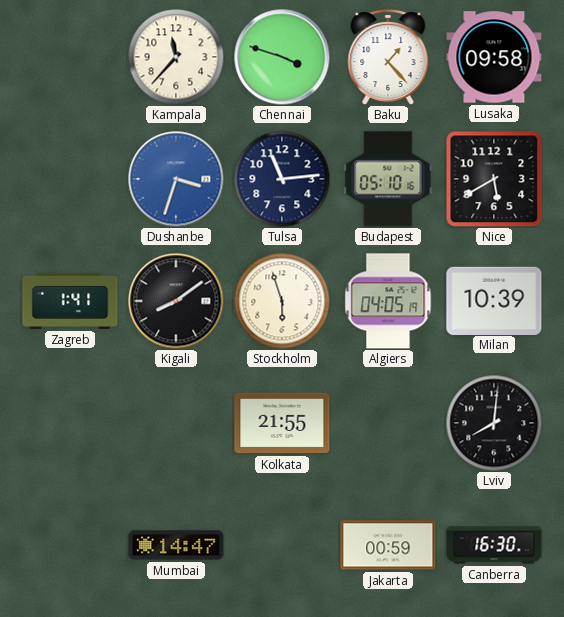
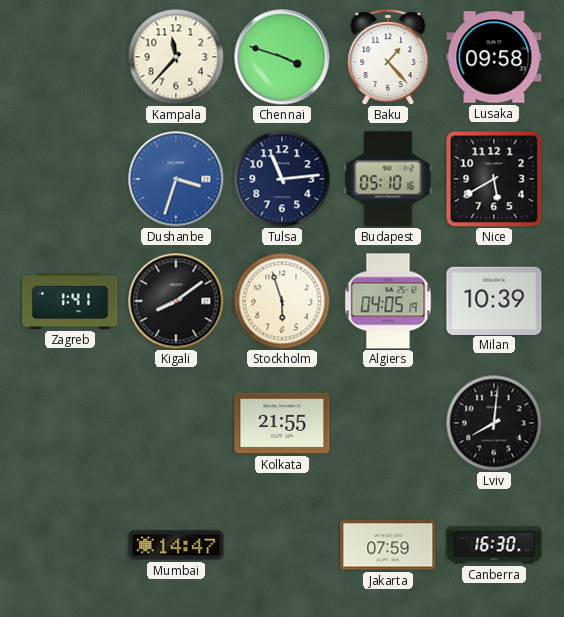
Jakarta: 00:59 -> 07:59
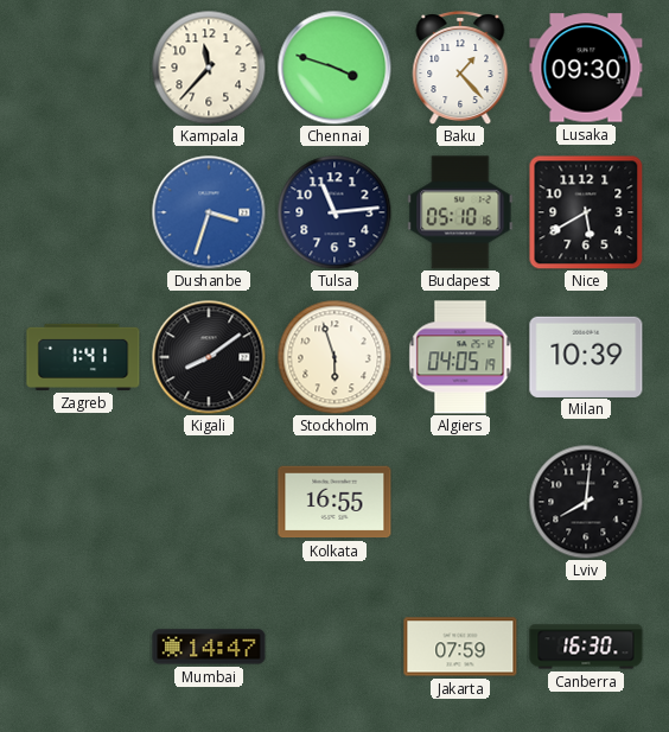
Lusaka: 09:58 -> 09:30
Kolkata: 21:55 -> 16:55
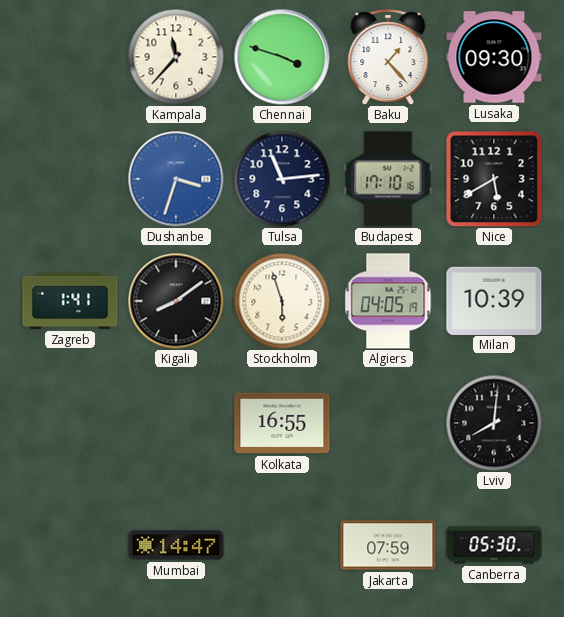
Budapest: 05:10 -> 17:10
Canberra: 16:30 -> 05:30
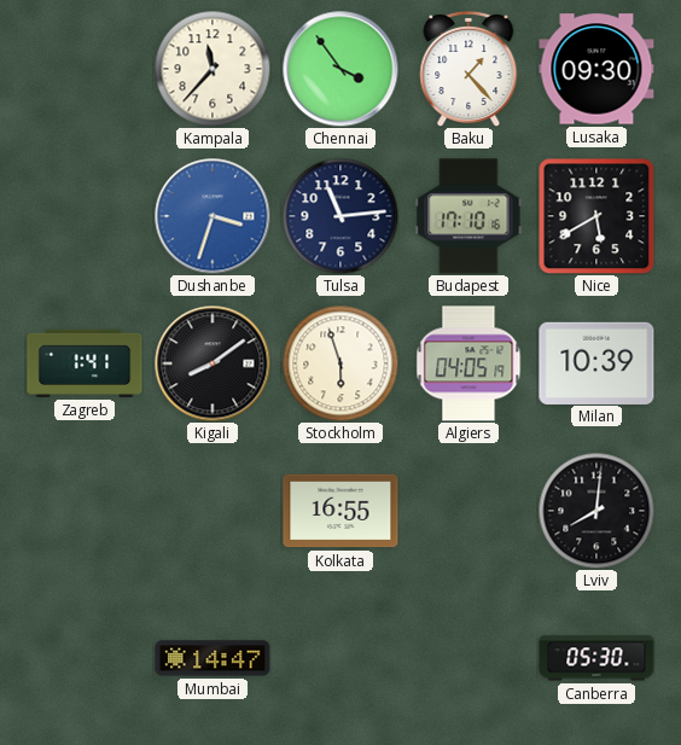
Chennai: 3:48 -> 3:54
Jakarta: 07:59 -> none
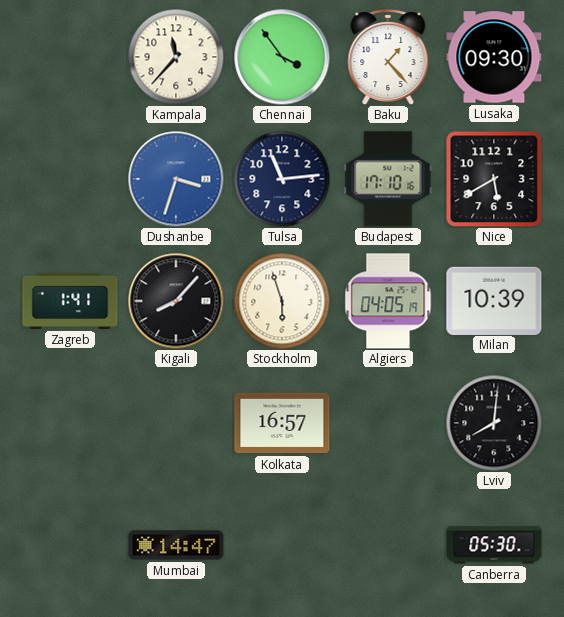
Kigali: 8:09 -> 8:07
Kolkata: 16:55 -> 16:57
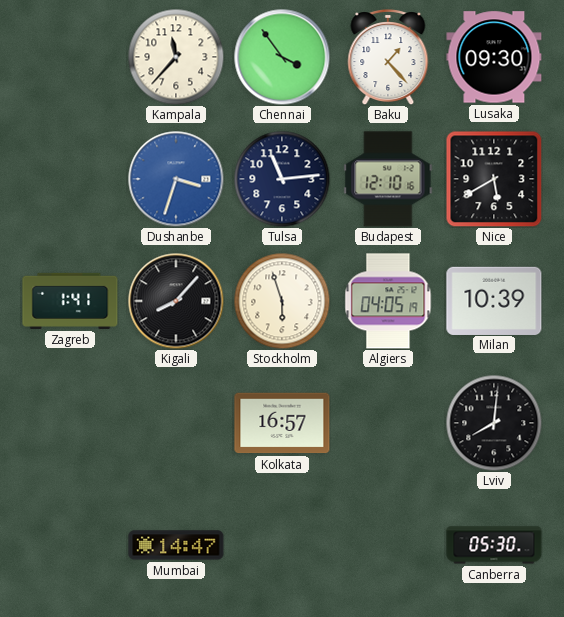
Budapest: 17:10 -> 12:10
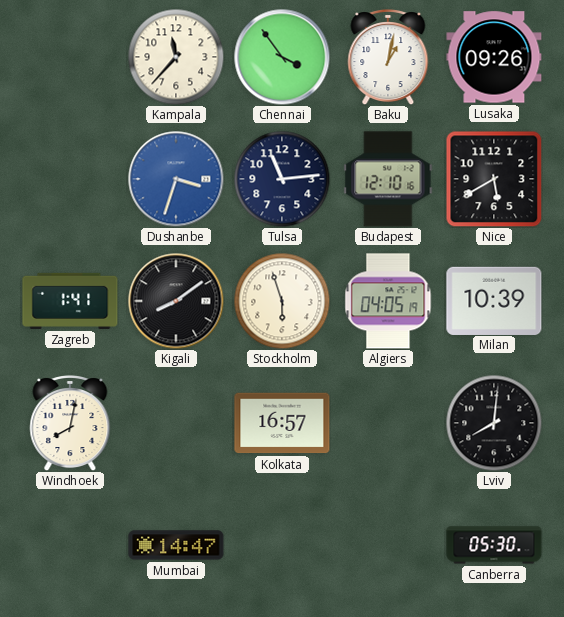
Baku: 1:23 -> 1:02
Lusaka: 09:30 -> 09:26
Kigali: 8:07 -> 8:09
Windhoek: none -> 8:02
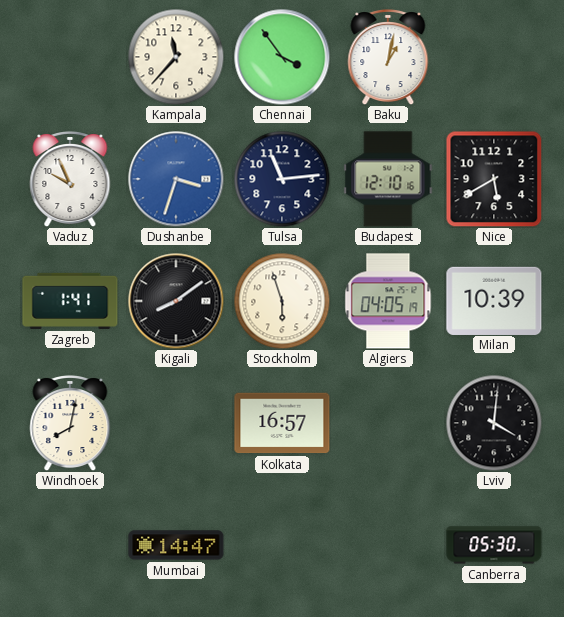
Lusaka: 09:26 -> none
Vaduz: none -> 9:56
Lviv: 8:01 -> 4:01
